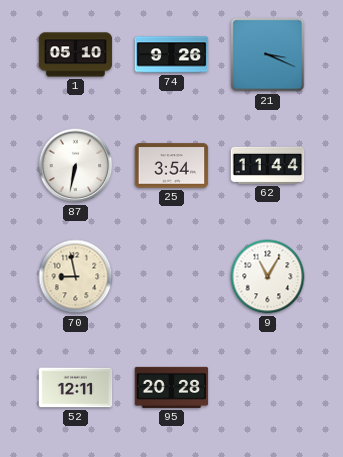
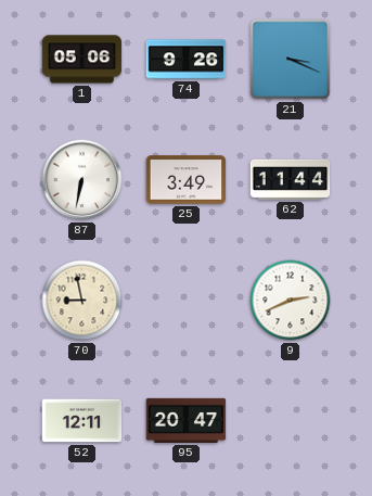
1: 05:10 -> 05:06
25: 3:54 -> 3:49
9: 11:05 -> 2:41
95: 20:28 -> 20:47
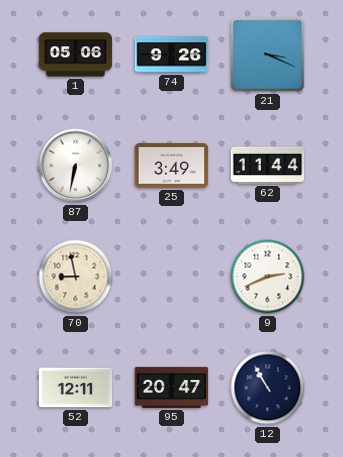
12: none -> 10:55
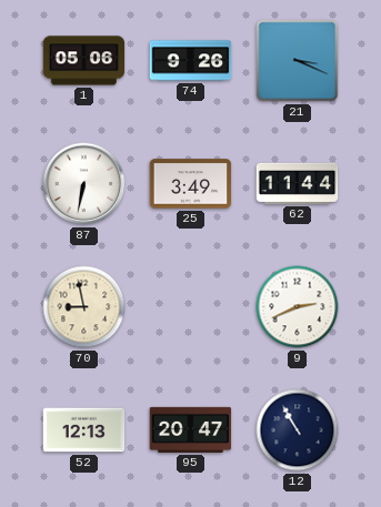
52: 12:11 -> 12:13
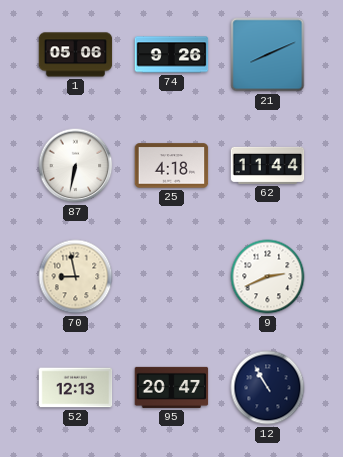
21: 3:19 -> 8:11
25: 3:49 -> 4:18
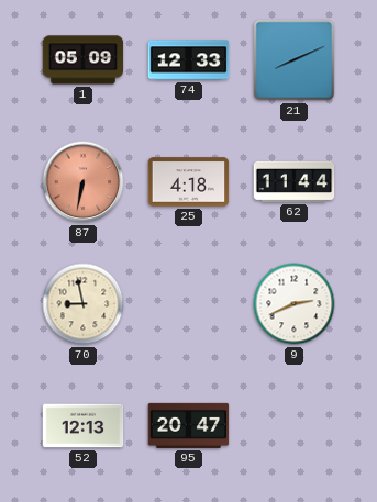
1: 05:06 -> 05:09
74: 9:26 -> 12:33
87 dial: white -> salmon
12: 10:55 -> none
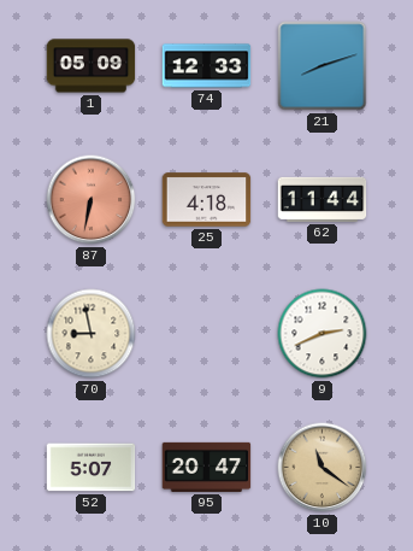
21: 8:11 -> 8:12
52: 12:13 -> 5:07
10: none -> 11:21
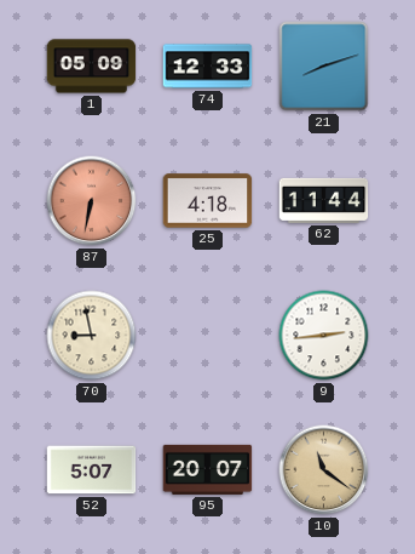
9: 2:41 -> 2:44
95: 20:47 -> 20:07
